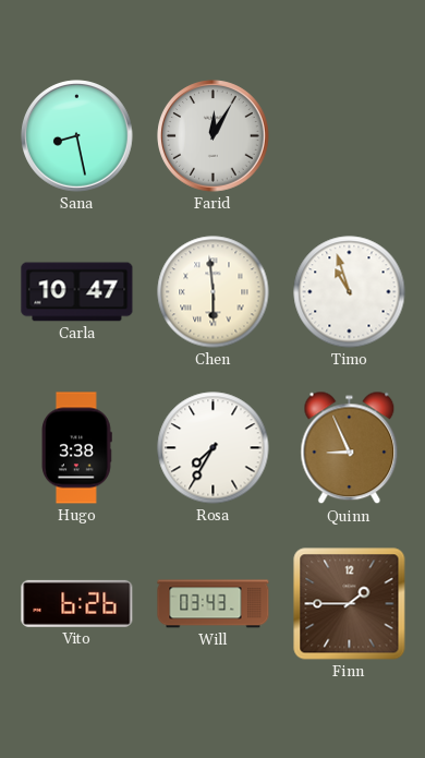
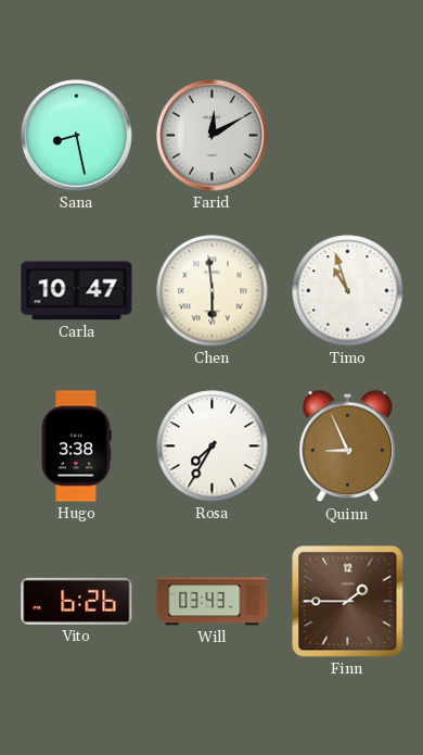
Farid: 12:05 -> 12:10
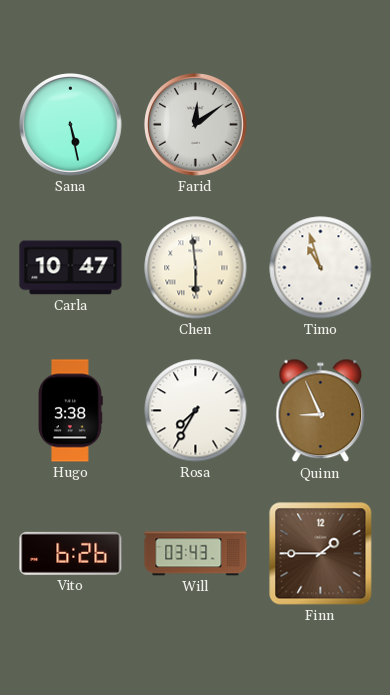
Sana: 8:28 -> 5:28
Farid: 12:10 -> 12:09
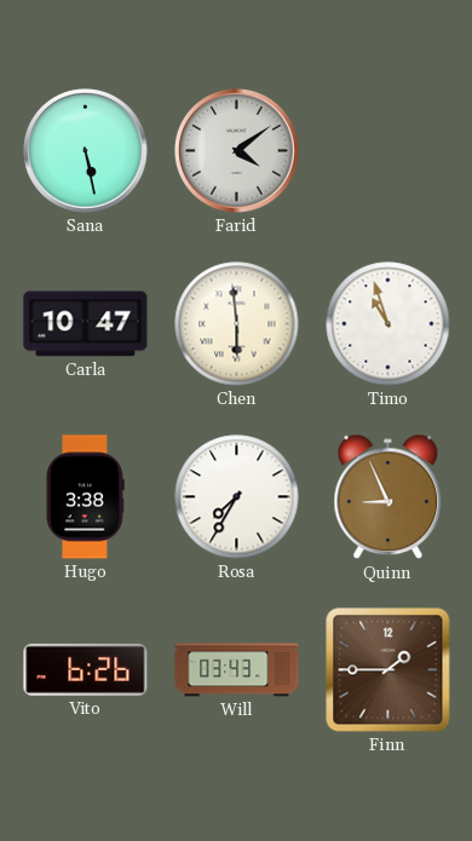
Farid: 12:09 -> 4:09
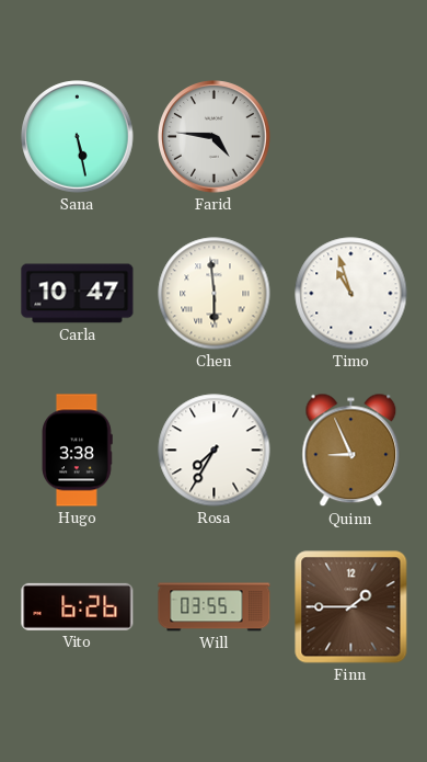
Farid: 4:09 -> 4:46
Will: 03:43 -> 03:55
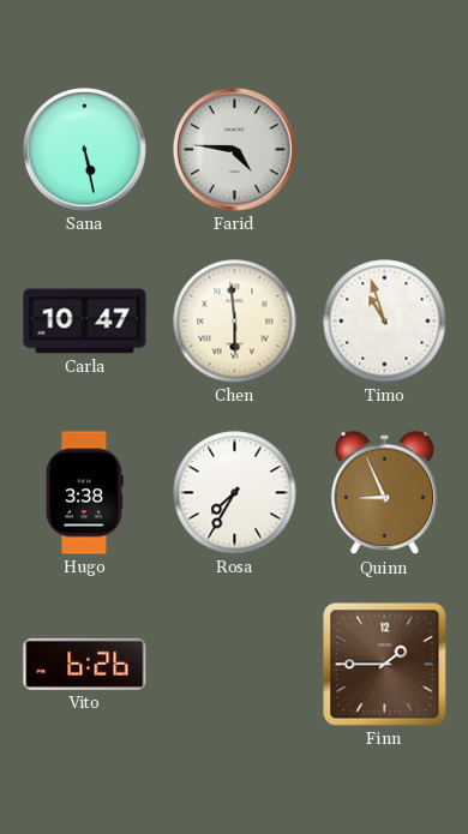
Will: 03:55 -> none
